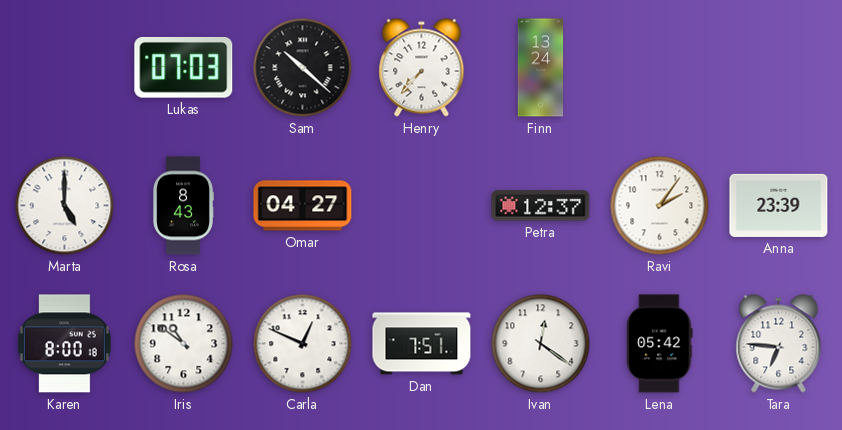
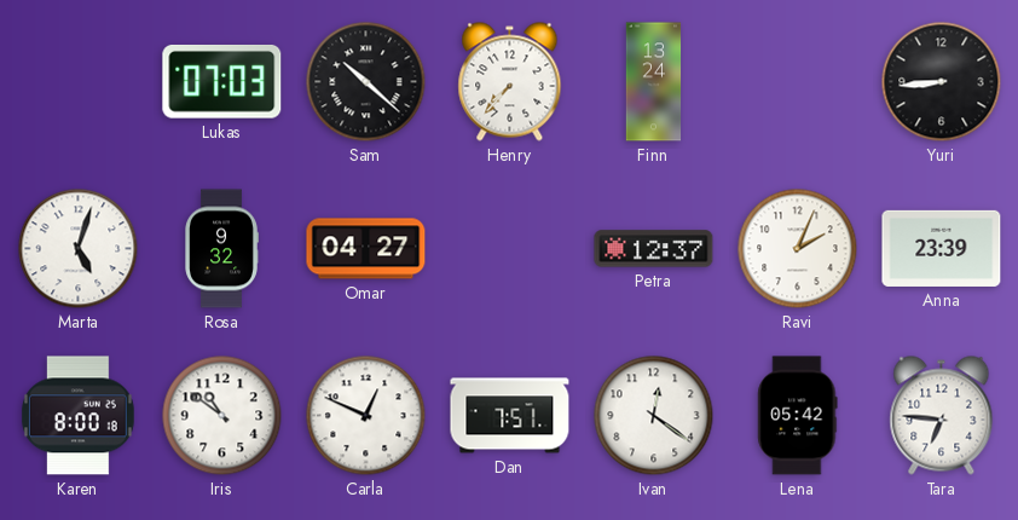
Yuri: none -> 8:44
Marta: 5:00 -> 5:03
Rosa: 8:43 -> 9:32
Ravi: 2:06 -> 2:04
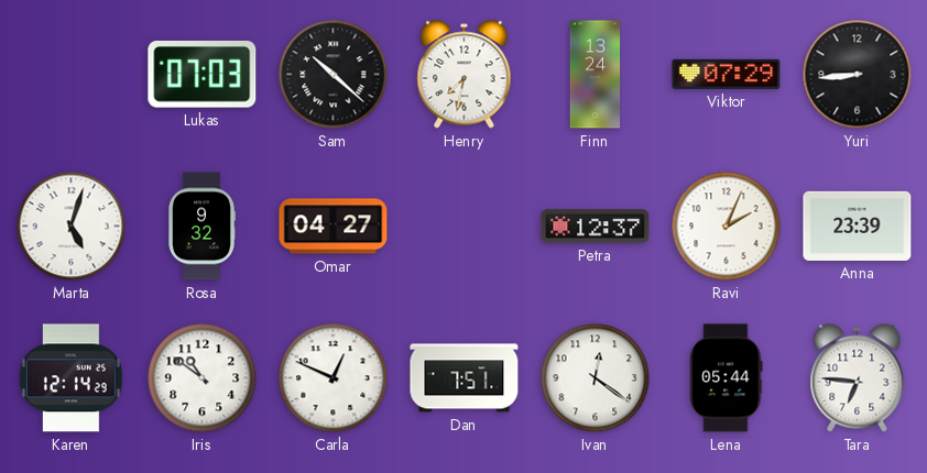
Henry: 7:37 -> 7:32
Viktor: none -> 07:29
Karen: 8:00 -> 12:14
Lena: 05:42 -> 05:44
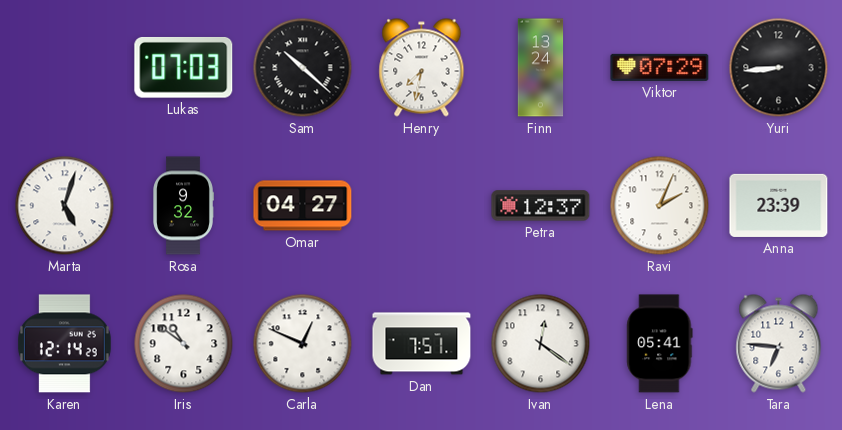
Lena: 05:44 -> 05:41
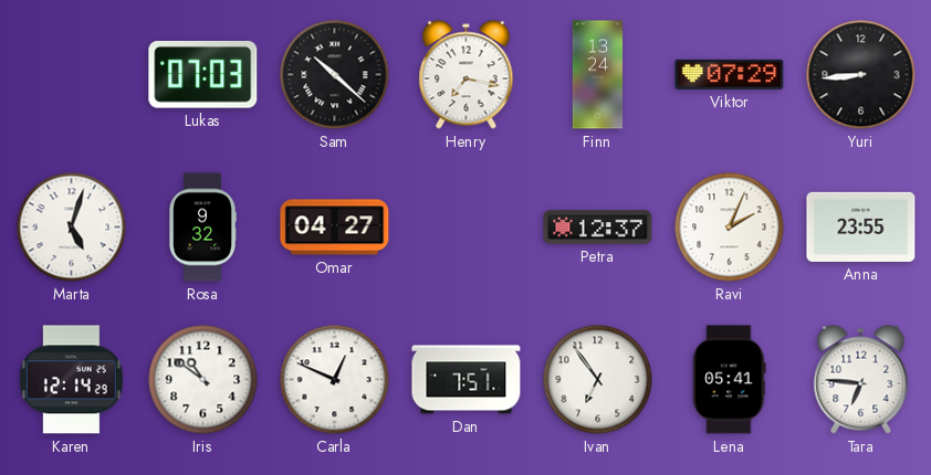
Henry: 7:32 -> 7:17
Anna: 23:39 -> 23:55
Ivan: 12:21 -> 6:54
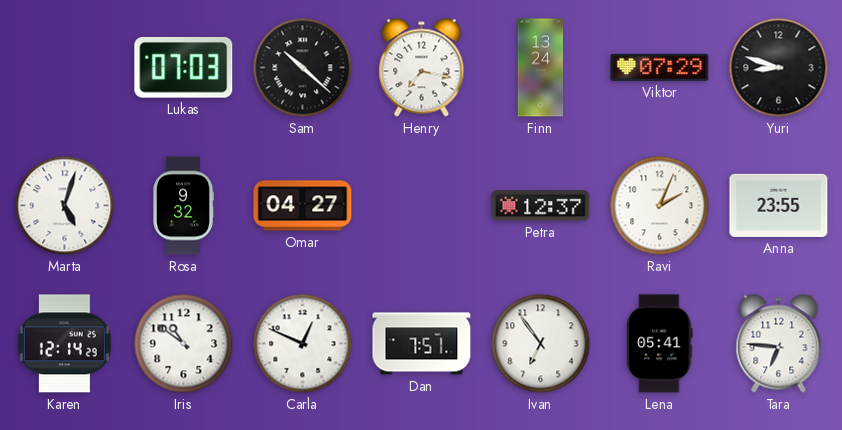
Yuri: 8:44 -> 8:48
